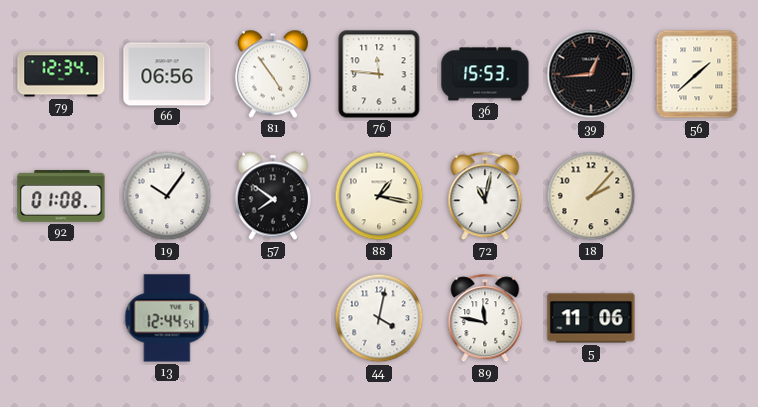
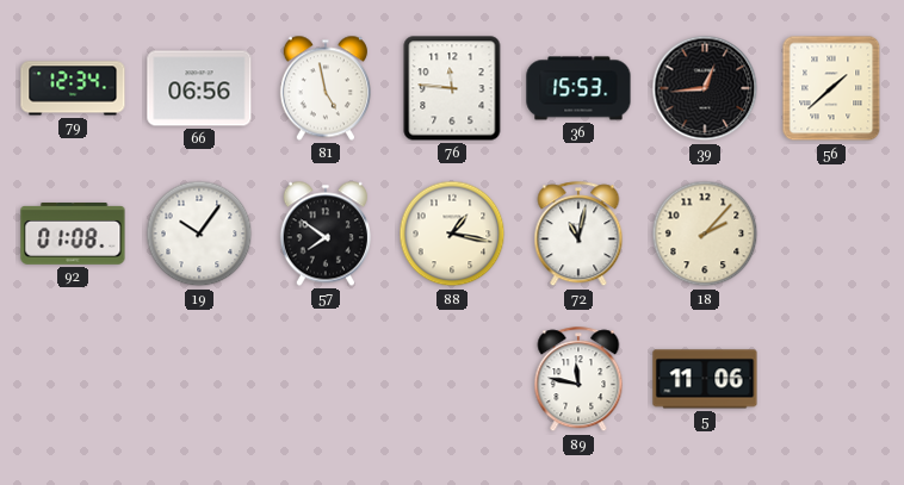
81: 4:54 -> 4:58
13: 12:44 -> none
44: 4:02 -> none
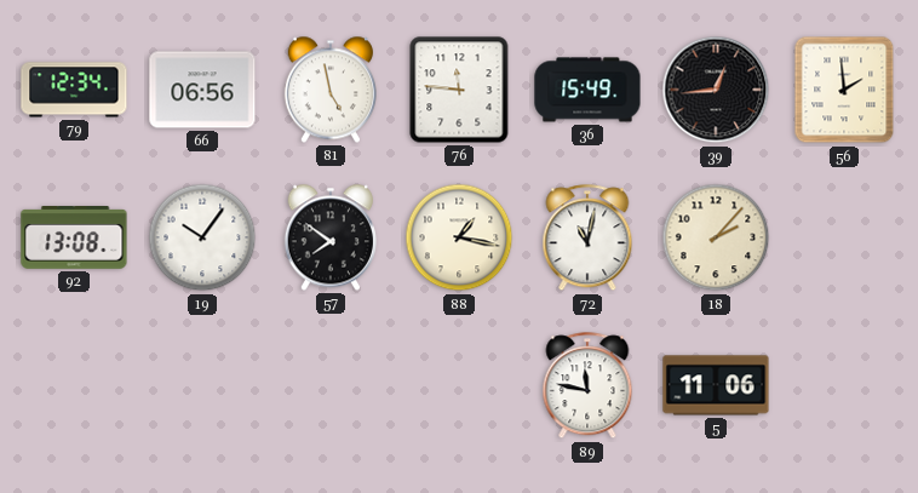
36: 15:53 -> 15:49
56: 1:38 -> 1:59
92: 01:08 -> 13:08
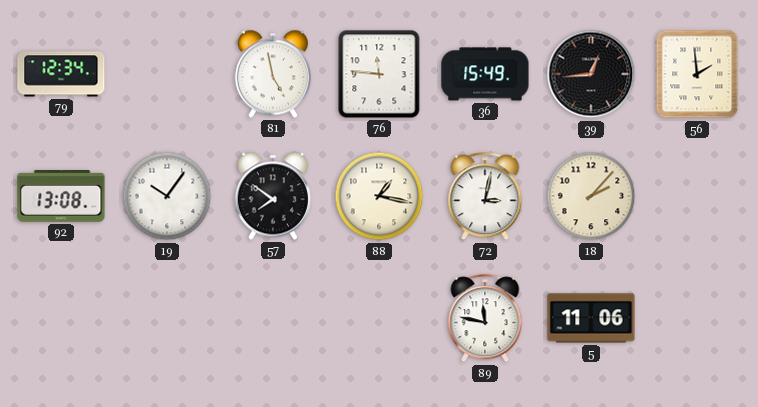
66: 06:56 -> none
72: 11:02 -> 3:02
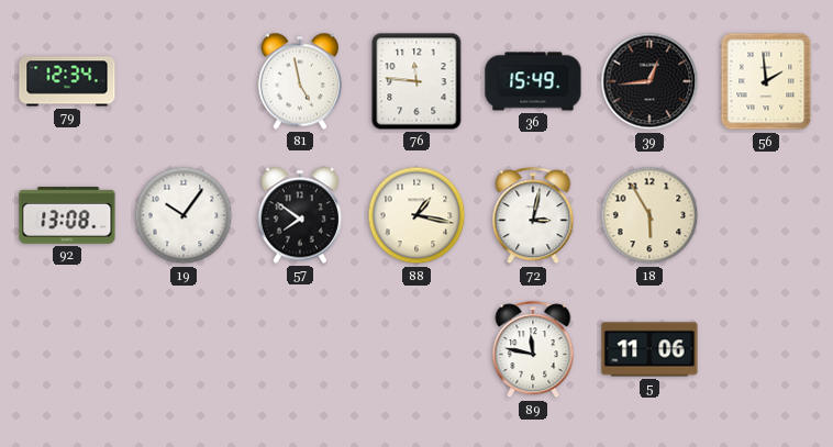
18: 2:07 -> 5:55
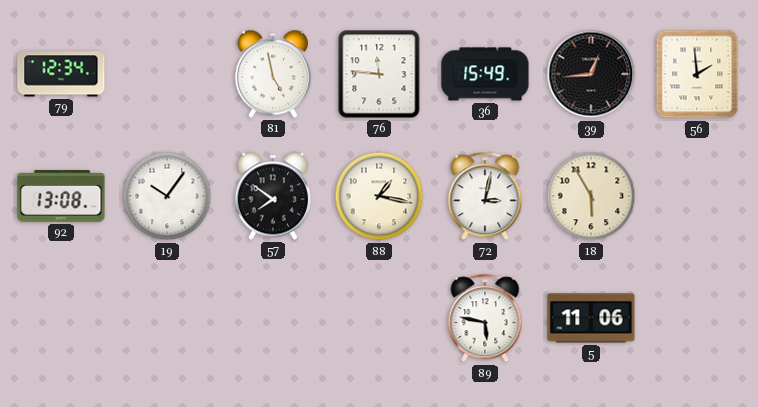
89: 11:47 -> 5:47
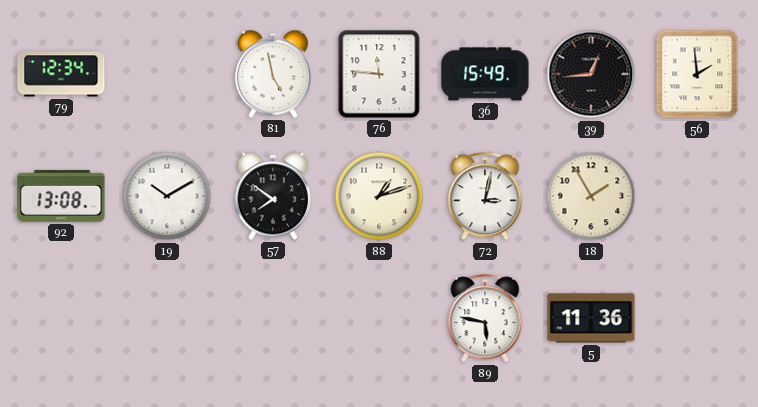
19: 10:06 -> 10:10
88: 1:17 -> 1:12
18: 5:55 -> 1:55
5: 11:06 -> 11:36
